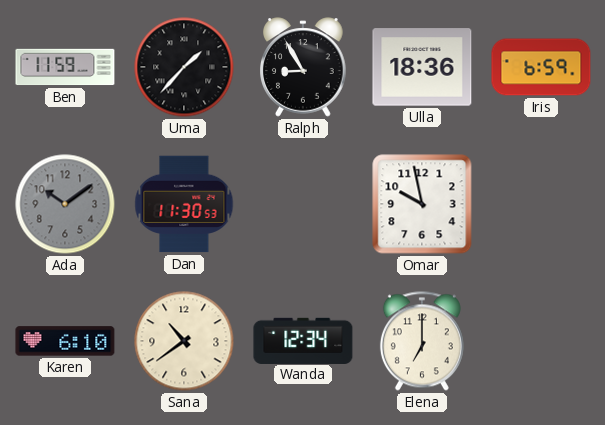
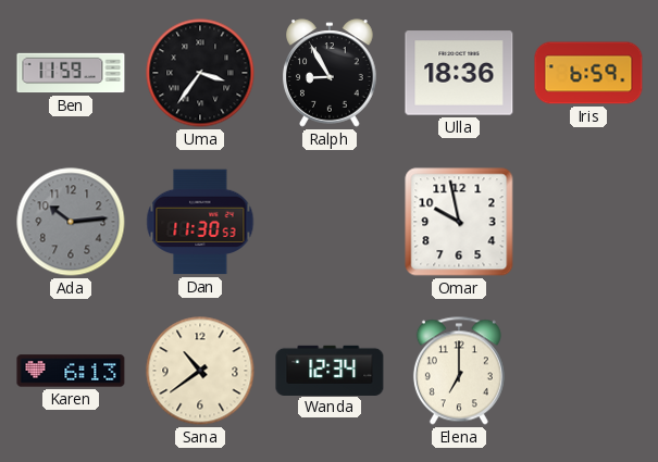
Uma: 1:37 -> 3:36
Ada: 10:09 -> 10:14
Karen: 6:10 -> 6:13
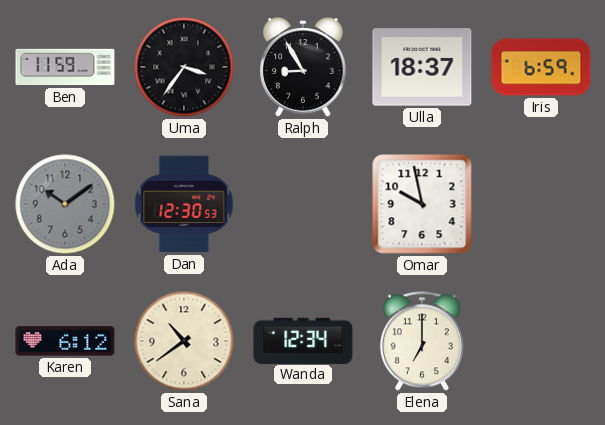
Ulla: 18:36 -> 18:37
Ada: 10:14 -> 10:09
Dan: 11:30 -> 12:30
Karen: 6:13 -> 6:12
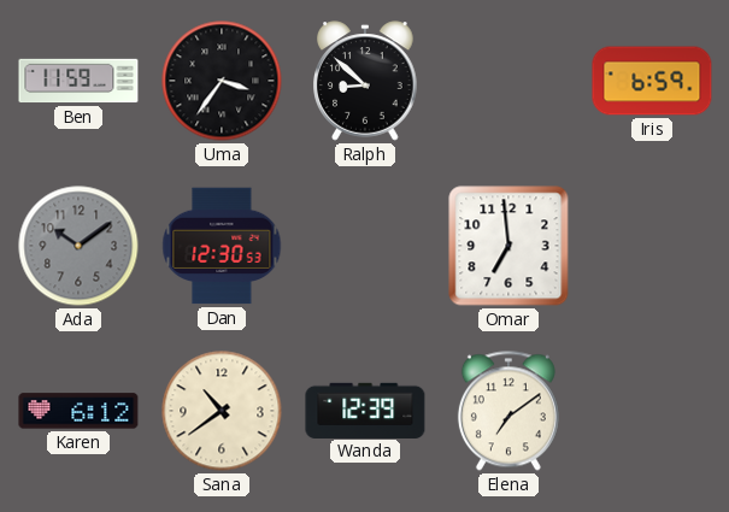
Ralph: 8:55 -> 8:52
Ulla: 18:37 -> none
Omar: 9:58 -> 6:59
Wanda: 12:34 -> 12:39
Elena: 7:00 -> 7:09
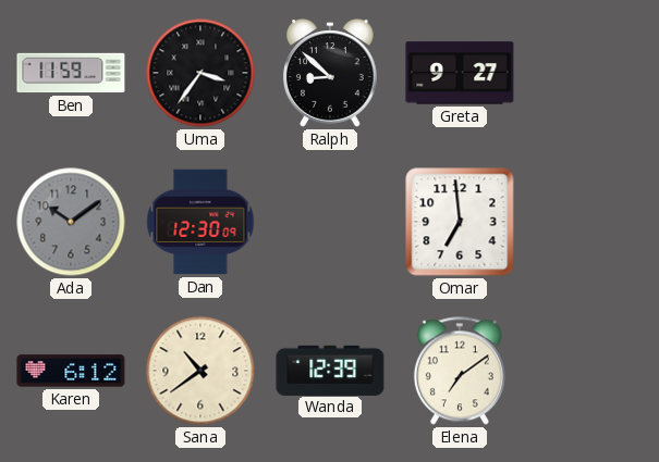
Greta: none -> 9:27
Iris: 6:59 -> none
Dan: 12:30:53 -> 12:30:09
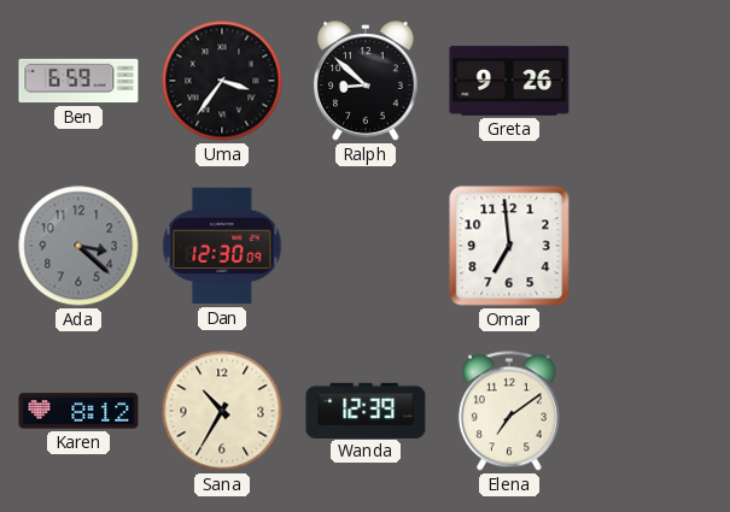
Ben: 11:59 -> 6:59
Greta: 9:27 -> 9:26
Ada: 10:09 -> 3:22
Karen: 6:12 -> 8:12
Sana: 10:39 -> 10:35
